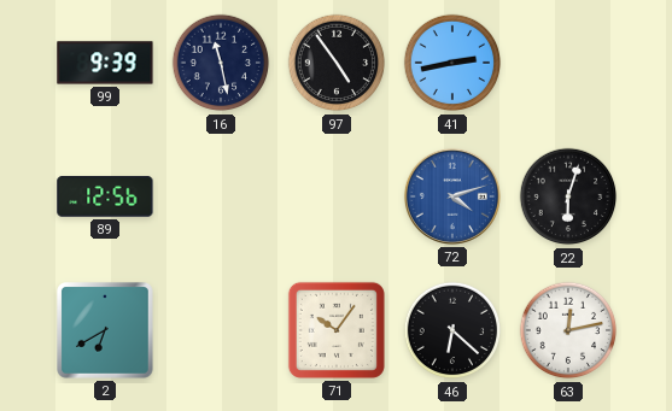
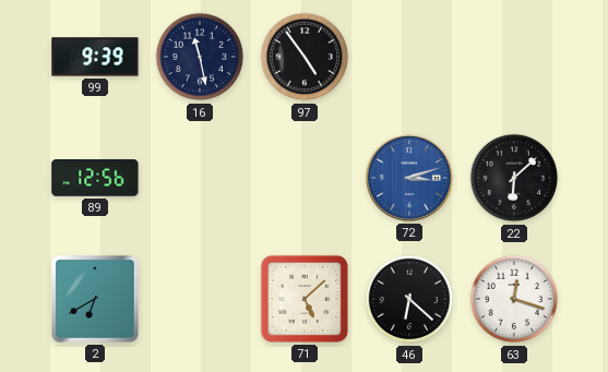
41: 2:43 -> none
72: 4:12 -> 3:12
22: 6:03 -> 6:08
71: 10:06 -> 5:08
63: 12:13 -> 12:18
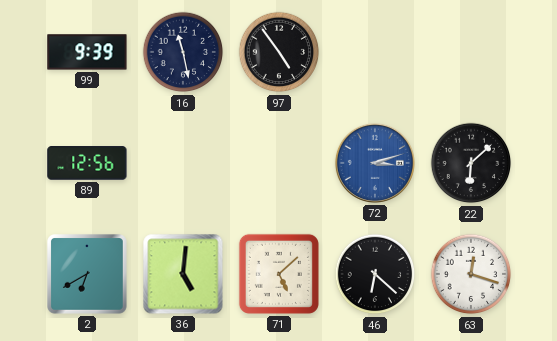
36: none -> 5:01
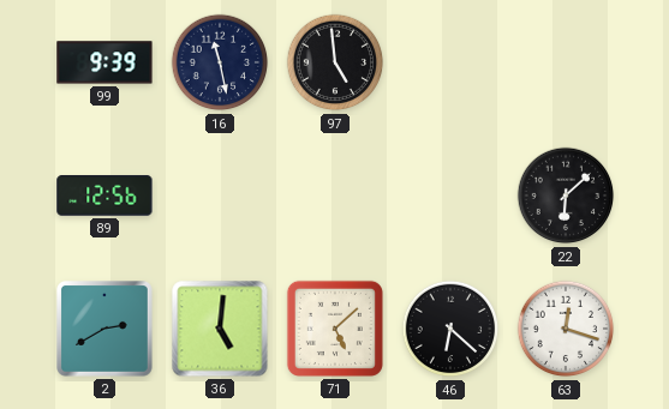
97: 4:54 -> 4:59
72: 3:12 -> none
2: 6:40 -> 2:40
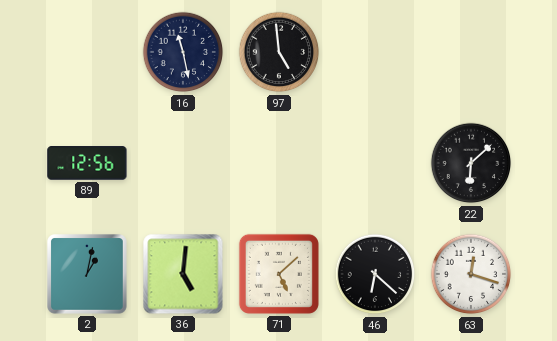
99: 9:39 -> none
2: 2:40 -> 1:02
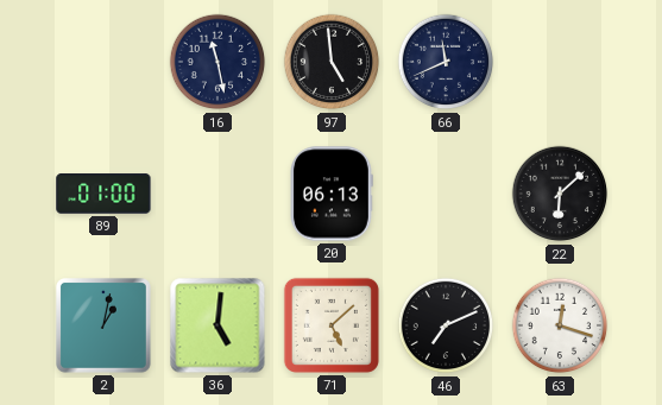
66: none -> 11:41
89: 12:56 -> 01:00
20: none -> 06:13
46: 6:22 -> 7:11
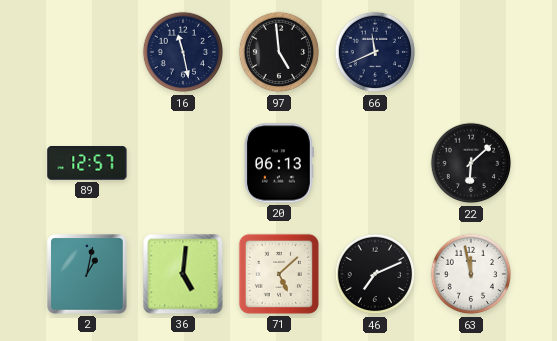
89: 01:00 -> 12:57
63: 12:18 -> 11:58
